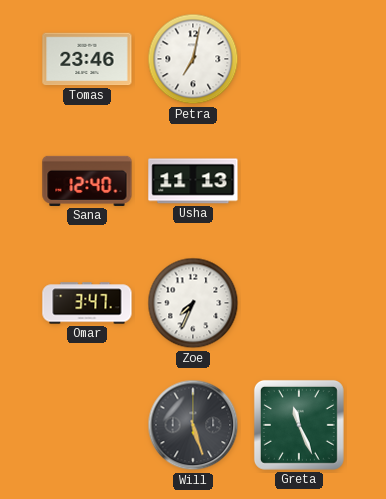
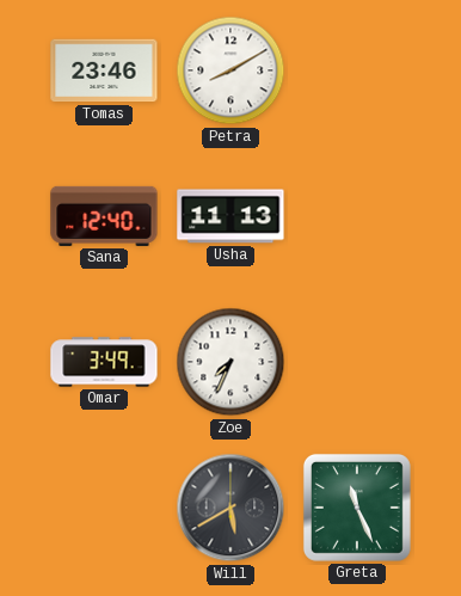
Petra: 7:02 -> 8:10
Omar: 3:47 -> 3:49
Will: 5:27 -> 5:40
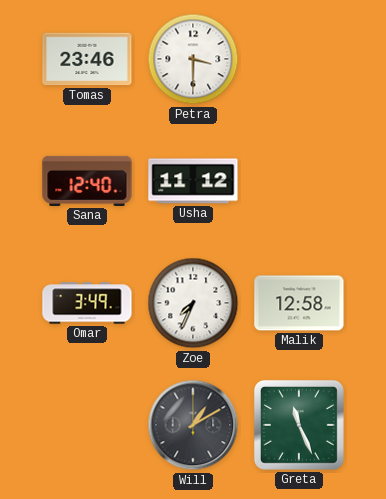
Petra: 8:10 -> 3:30
Usha: 11:13 -> 11:12
Malik: none -> 12:58
Will: 5:40 -> 1:10
